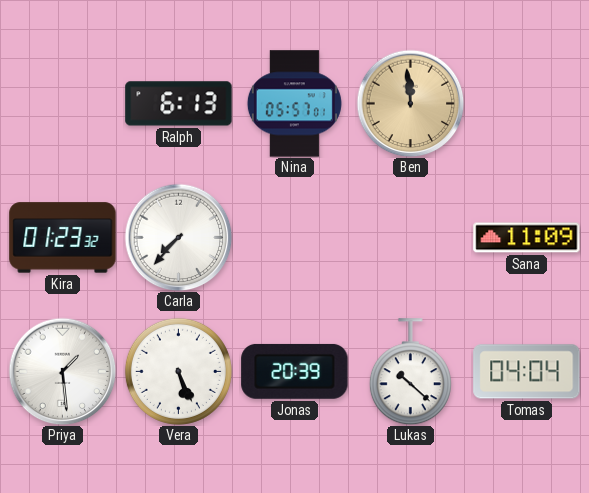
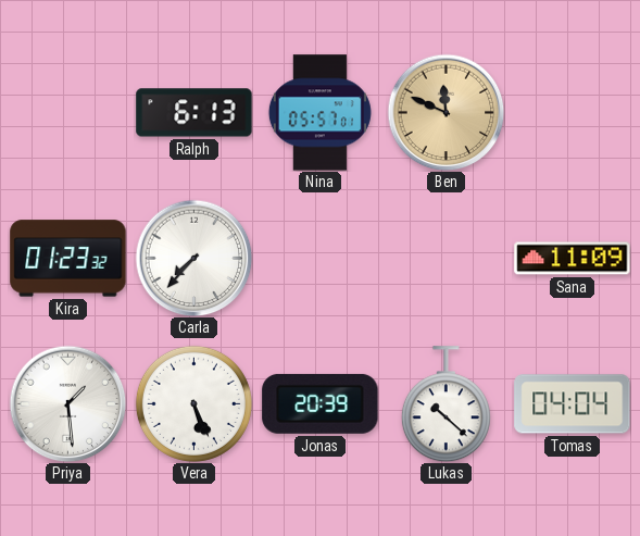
Ben: 11:59 -> 11:49
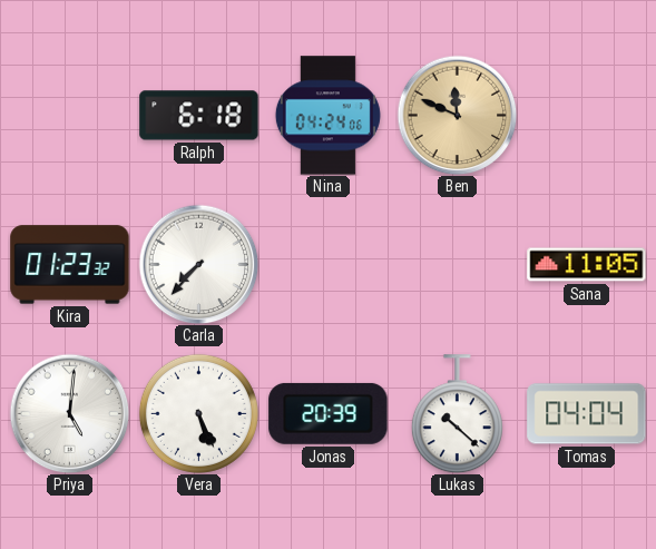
Ralph: 6:13 -> 6:18
Nina: 05:57 -> 04:24
Sana: 11:09 -> 11:05
Priya: 1:29 -> 5:01
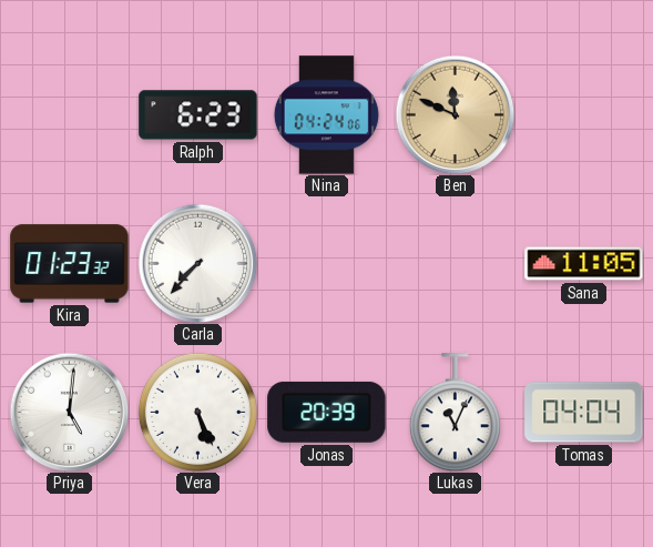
Ralph: 6:18 -> 6:23
Lukas: 10:22 -> 11:04
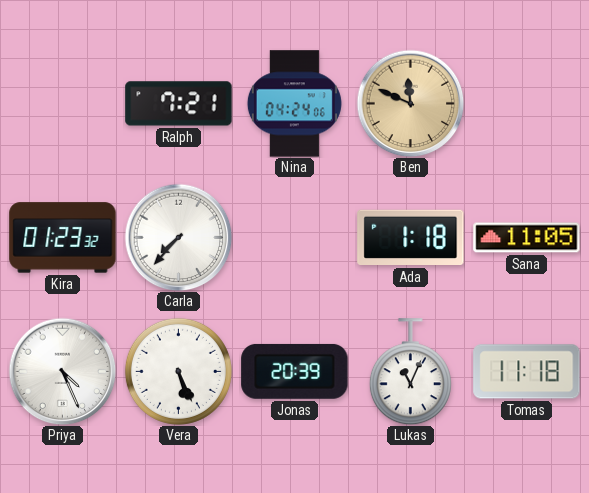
Ralph: 6:23 -> 7:21
Ada: none -> 1:18
Priya: 5:01 -> 4:26
Tomas: 04:04 -> 11:18
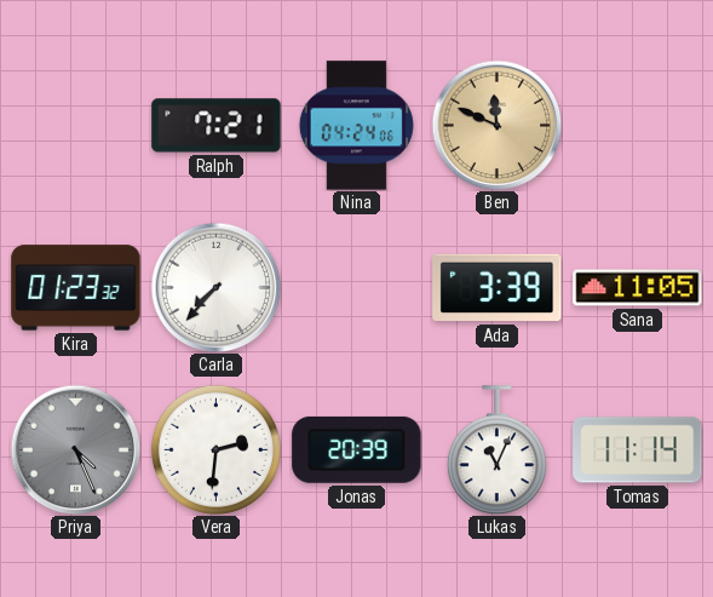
Ada: 1:18 -> 3:39
Priya dial: white -> grey
Vera: 5:26 -> 2:31
Tomas: 11:18 -> 11:14
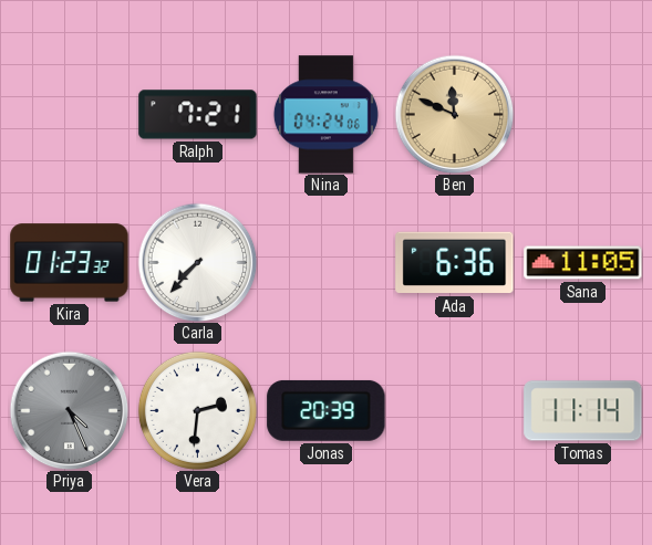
Ada: 3:39 -> 6:36
Lukas: 11:04 -> none
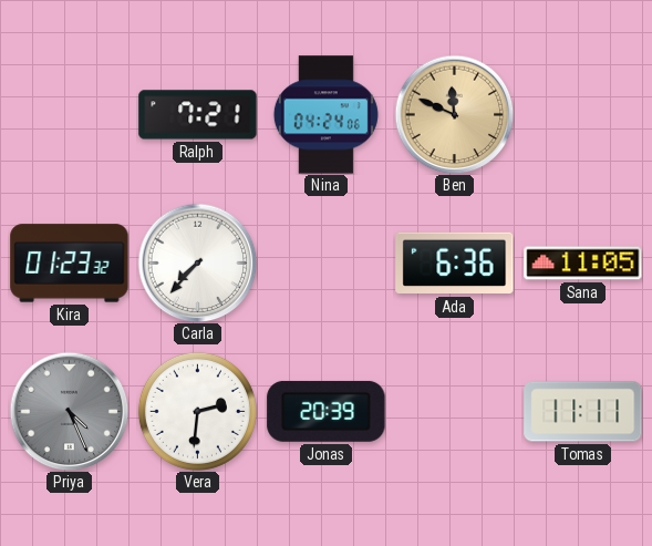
Tomas: 11:14 -> 11:11
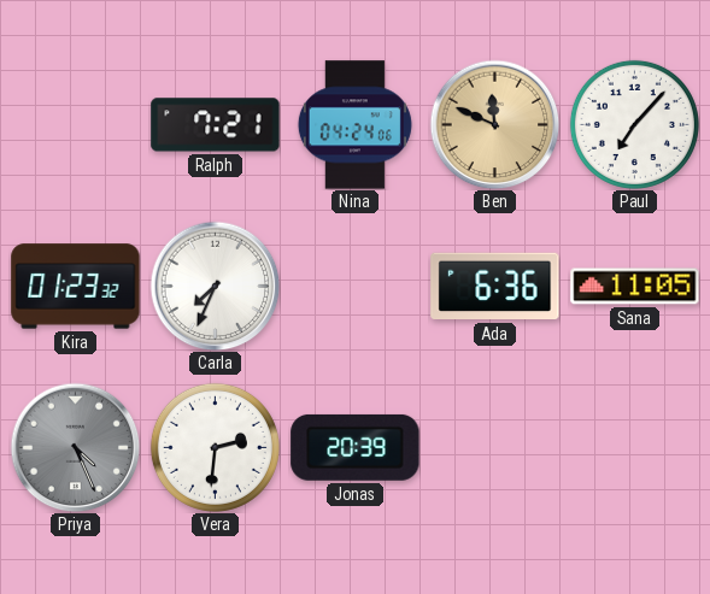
Paul: none -> 7:07
Carla: 7:37 -> 7:34
Tomas: 11:11 -> none
